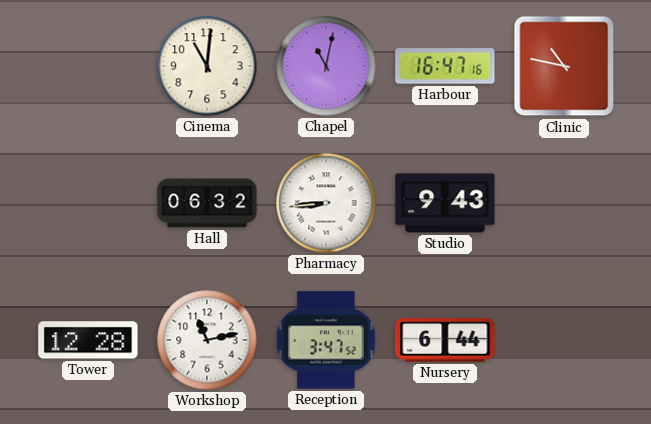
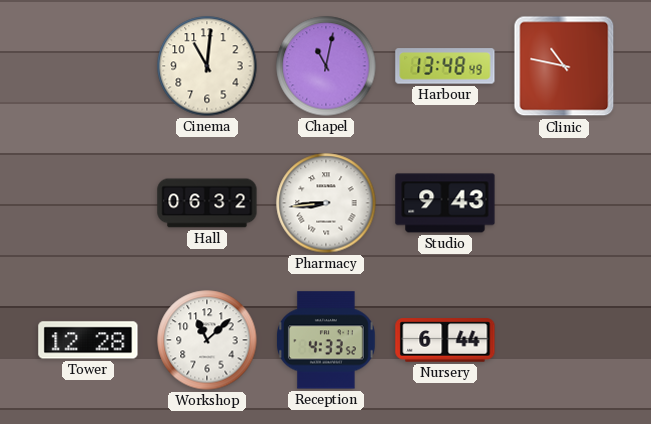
Harbour: 16:47 -> 13:48
Workshop: 11:13 -> 11:08
Reception: 3:47 -> 4:33
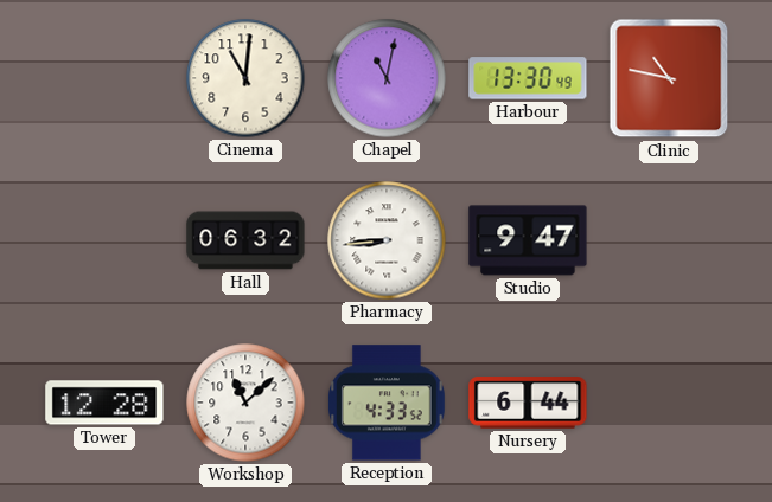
Harbour: 13:48 -> 13:30
Studio: 9:43 -> 9:47
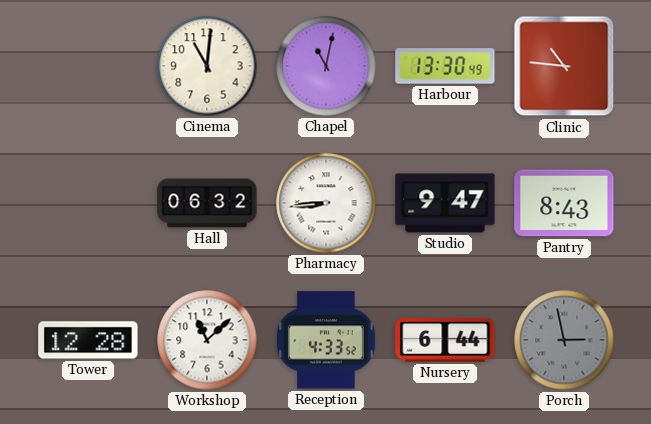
Clinic: 10:47 -> 10:46
Pantry: none -> 8:43
Porch: none -> 2:58
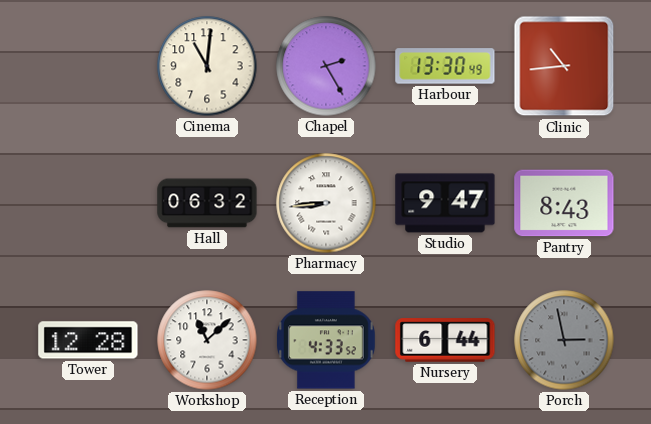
Chapel: 11:02 -> 2:25
Clinic: 10:46 -> 10:44
